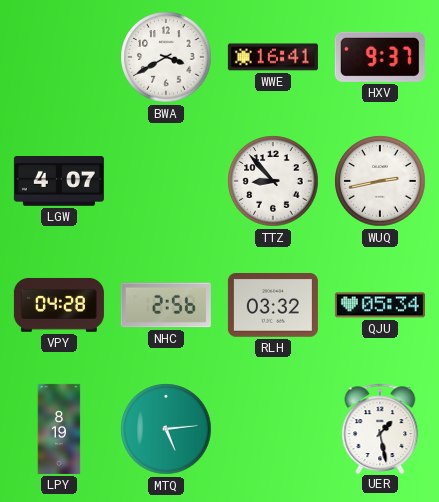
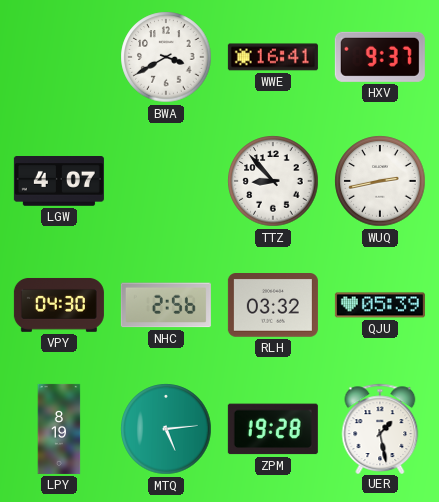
VPY: 04:28 -> 04:30
QJU: 05:34 -> 05:39
ZPM: none -> 19:28
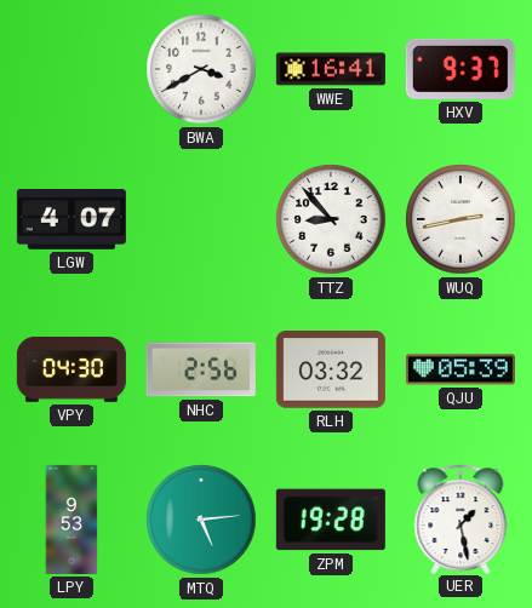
LPY: 8:19 -> 9:53
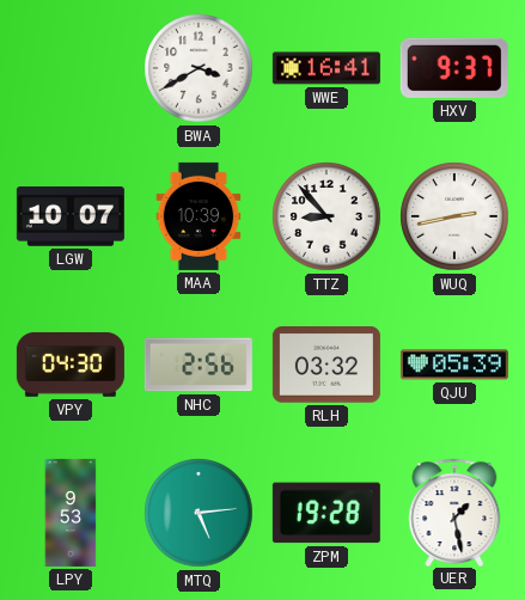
LGW: 4:07 -> 10:07
MAA: none -> 10:39
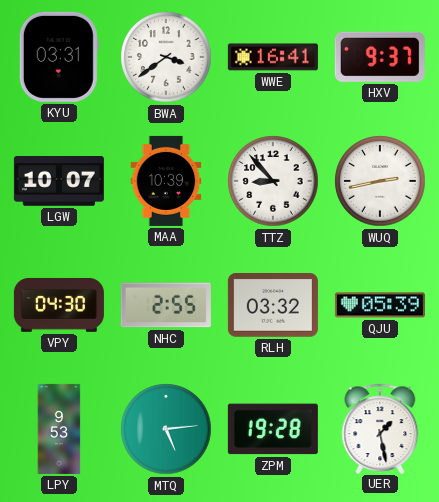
KYU: none -> 03:31
BWA: 3:40 -> 3:39
NHC: 2:56 -> 2:55
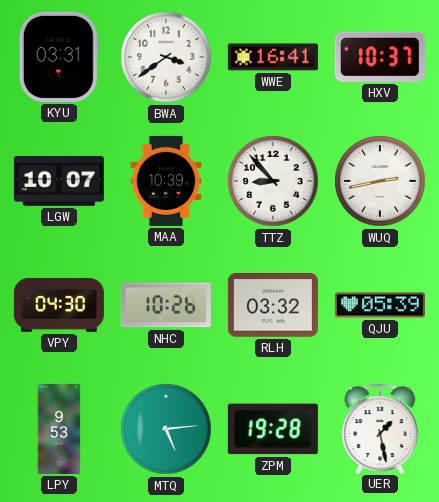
HXV: 9:37 -> 10:37
NHC: 2:55 -> 10:26
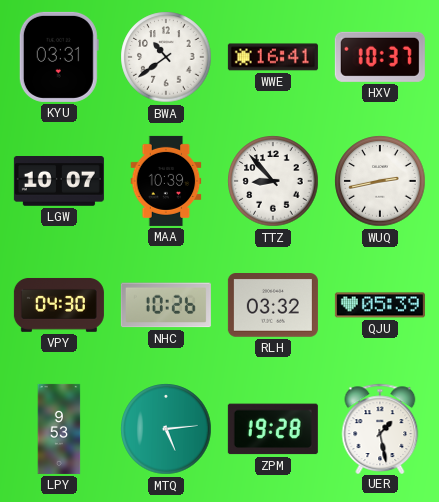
BWA: 3:39 -> 10:39
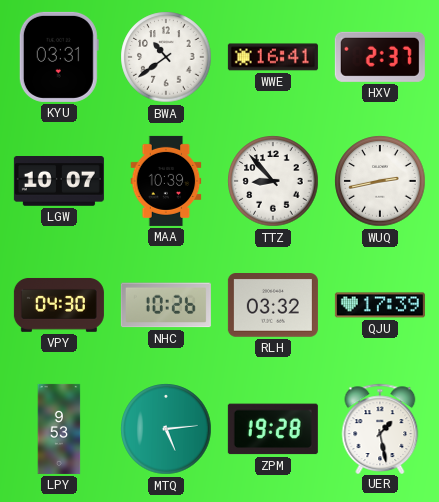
HXV: 10:37 -> 2:37
QJU: 05:39 -> 17:39
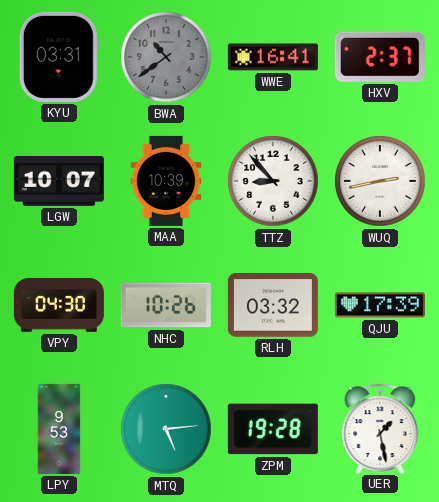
BWA dial: white -> grey
